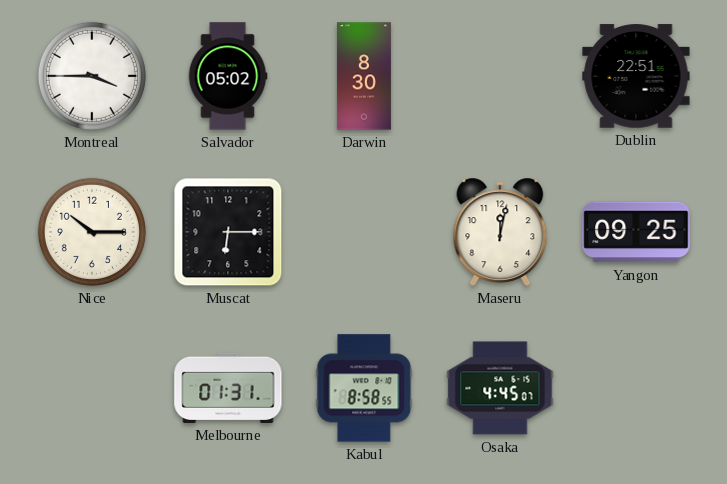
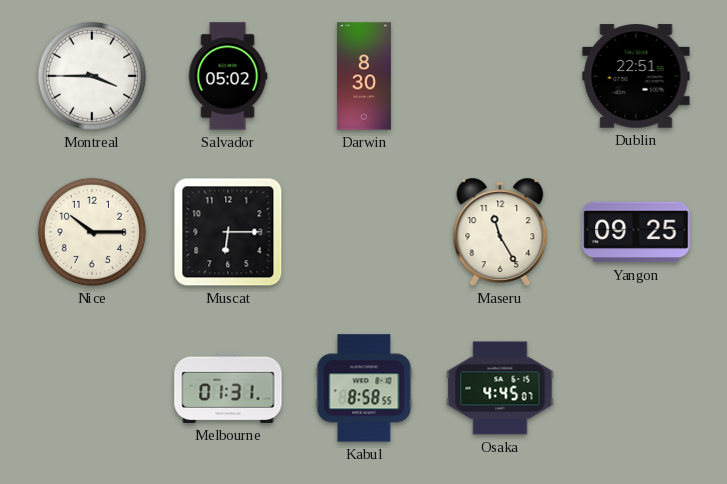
Maseru: 12:02 -> 11:25
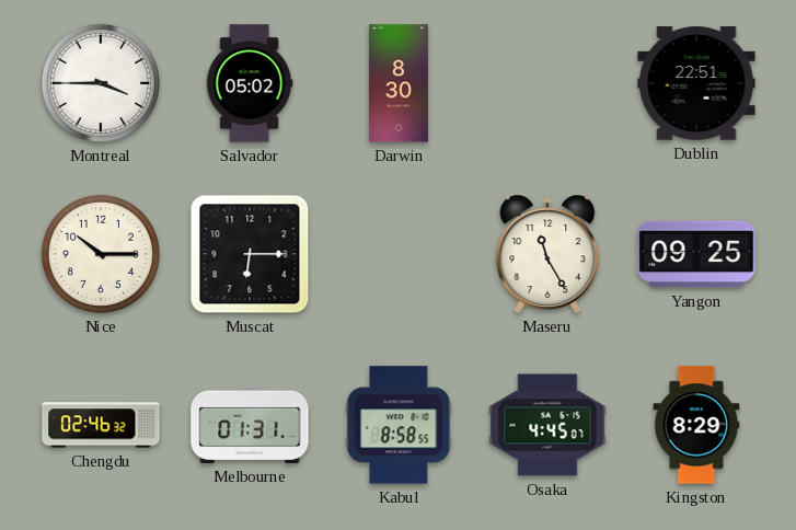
Chengdu: none -> 02:46
Kingston: none -> 8:29
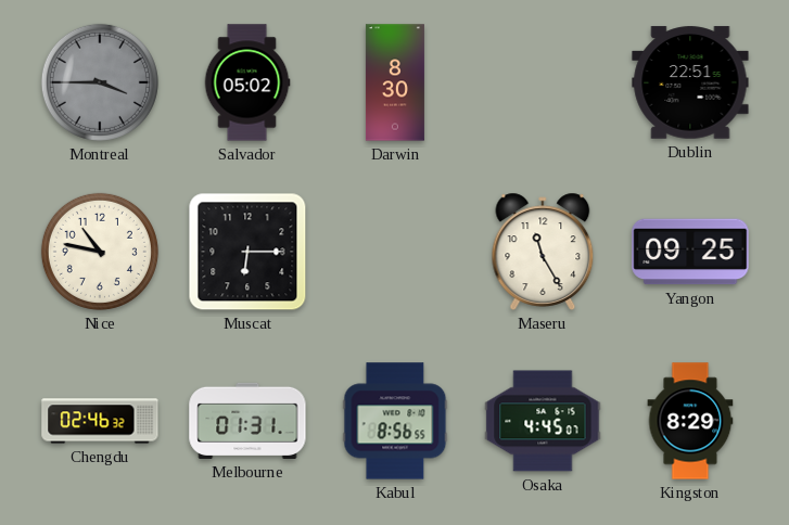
Montreal dial: white -> grey
Nice: 10:15 -> 10:47
Kabul: 8:58 -> 8:56
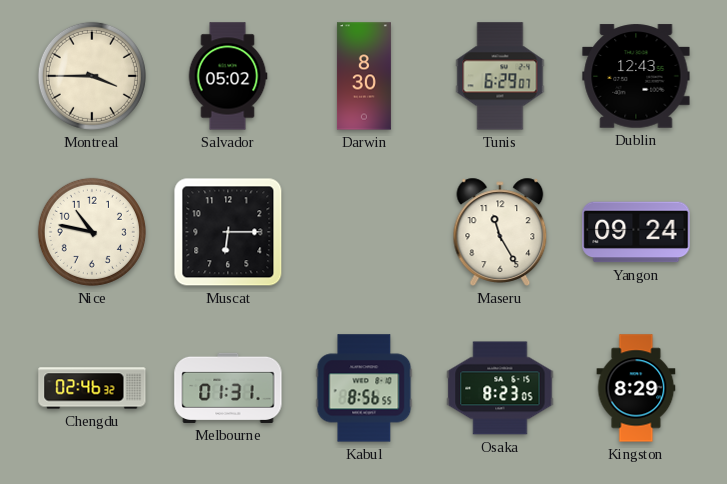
Montreal dial: grey -> cream
Tunis: none -> 6:29
Dublin: 22:51 -> 12:43
Yangon: 09:25 -> 09:24
Osaka: 4:45 -> 8:23
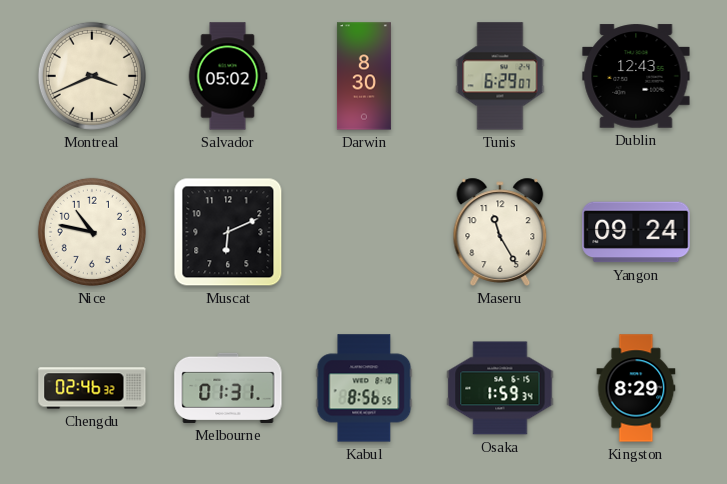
Montreal: 3:45 -> 3:41
Muscat: 6:15 -> 6:11
Osaka: 8:23 -> 1:59
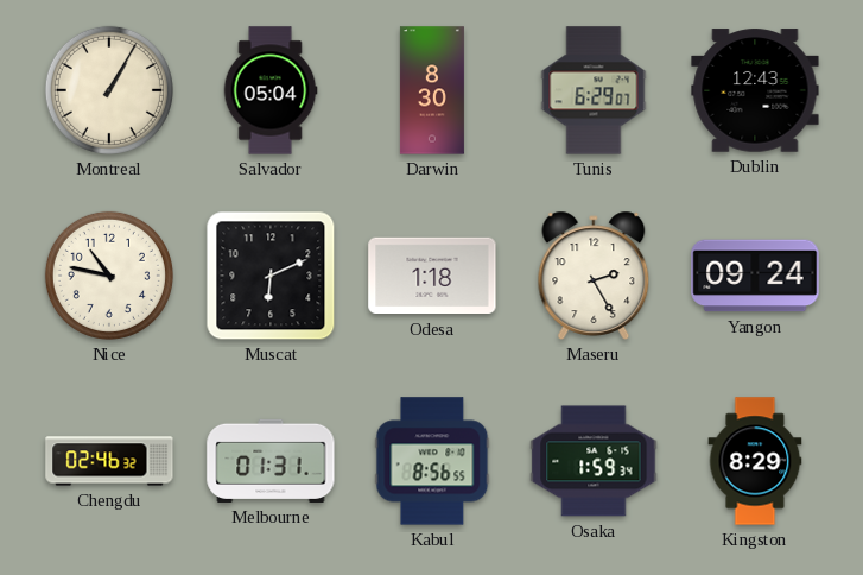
Montreal: 3:41 -> 1:05
Salvador: 05:02 -> 05:04
Odesa: none -> 1:18
Maseru: 11:25 -> 2:25
